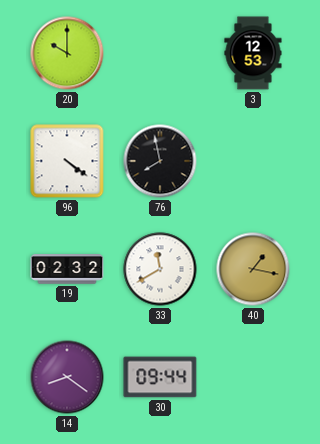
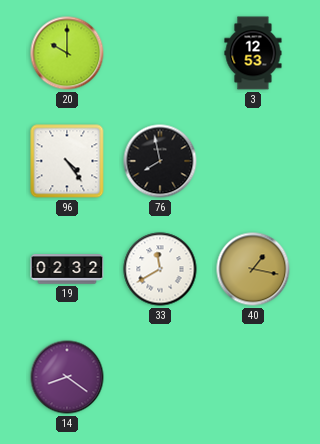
96: 4:21 -> 4:24
30: 09:44 -> none
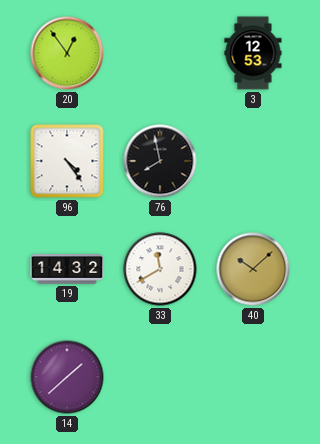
20: 10:00 -> 12:54
19: 02:32 -> 14:32
40: 1:17 -> 10:08
14: 8:21 -> 1:38
